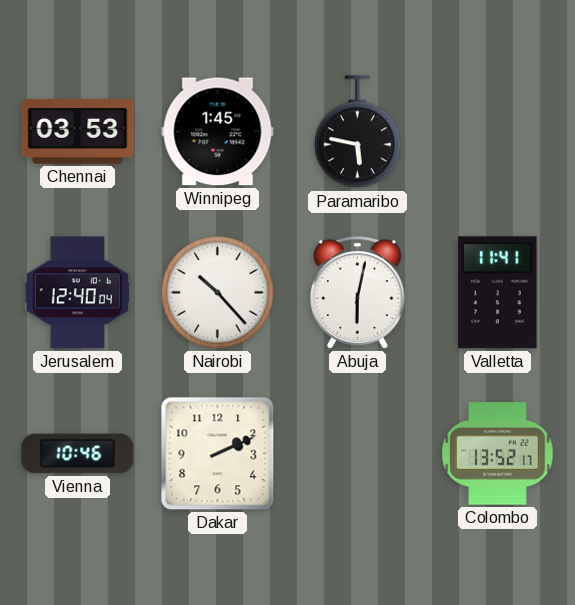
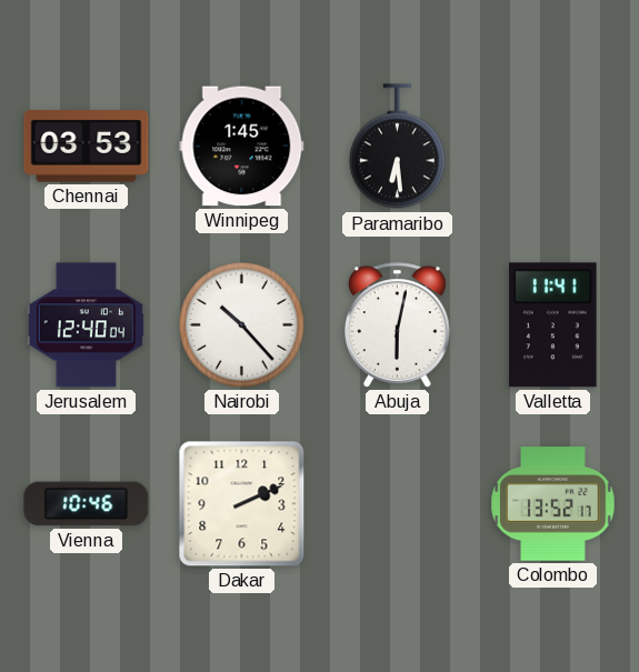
Paramaribo: 5:47 -> 6:29
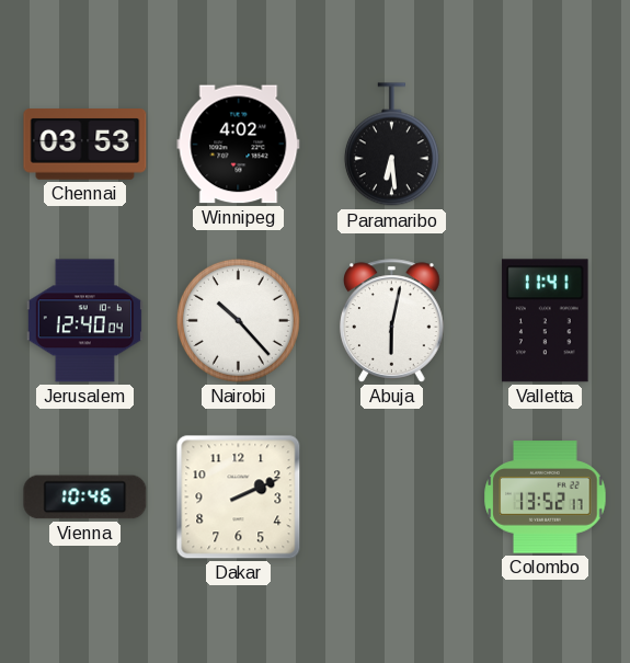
Winnipeg: 1:45 -> 4:02
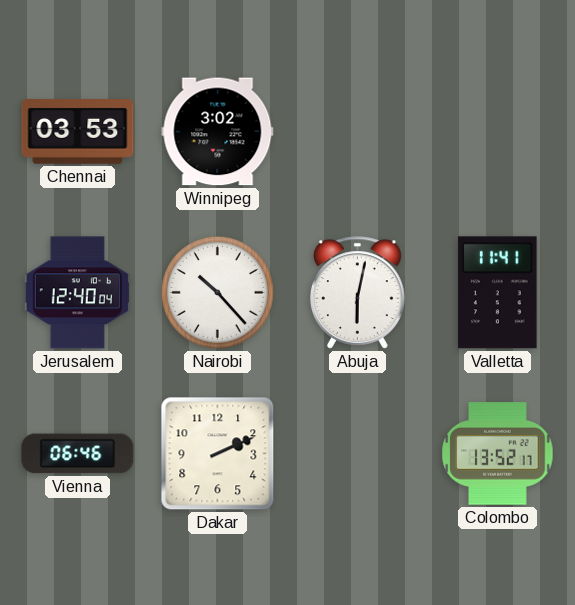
Winnipeg: 4:02 -> 3:02
Paramaribo: 6:29 -> none
Vienna: 10:46 -> 06:46
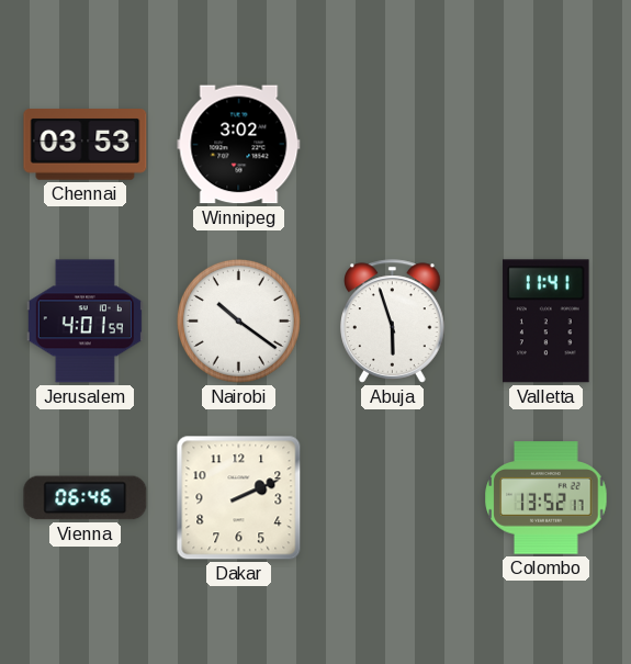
Jerusalem: 12:40 -> 4:01
Nairobi: 10:23 -> 10:21
Abuja: 6:02 -> 5:57
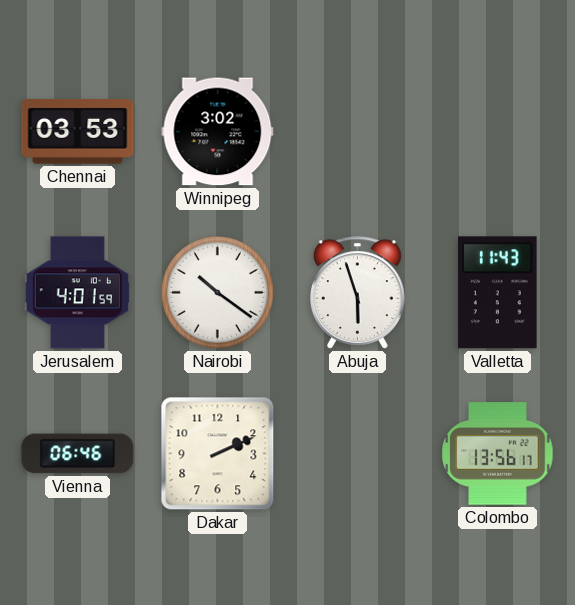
Valletta: 11:41 -> 11:43
Colombo: 13:52 -> 13:56
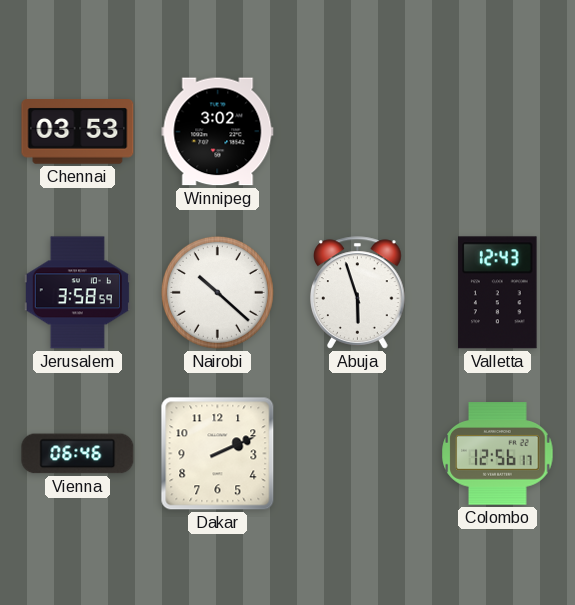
Jerusalem: 4:01 -> 3:58
Nairobi: 10:21 -> 10:22
Valletta: 11:43 -> 12:43
Colombo: 13:56 -> 12:56
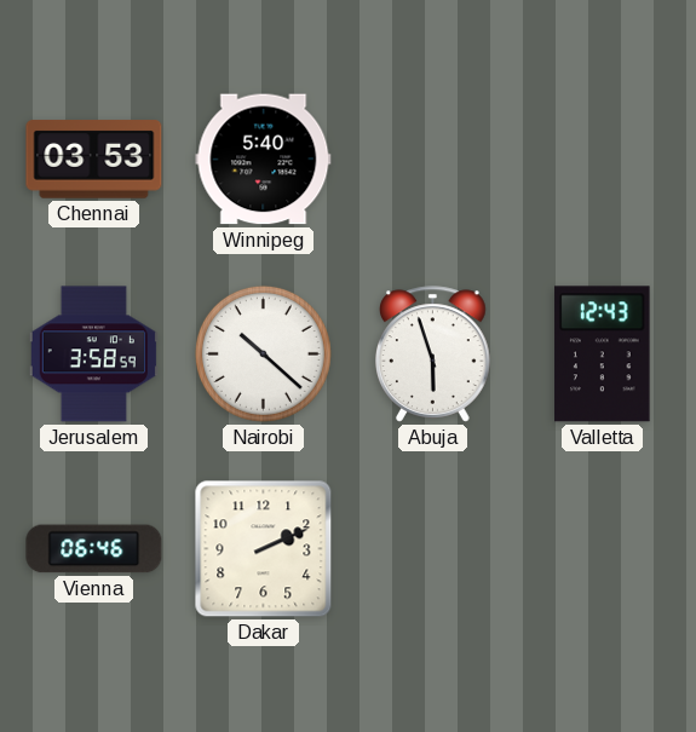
Winnipeg: 3:02 -> 5:40
Colombo: 12:56 -> none
